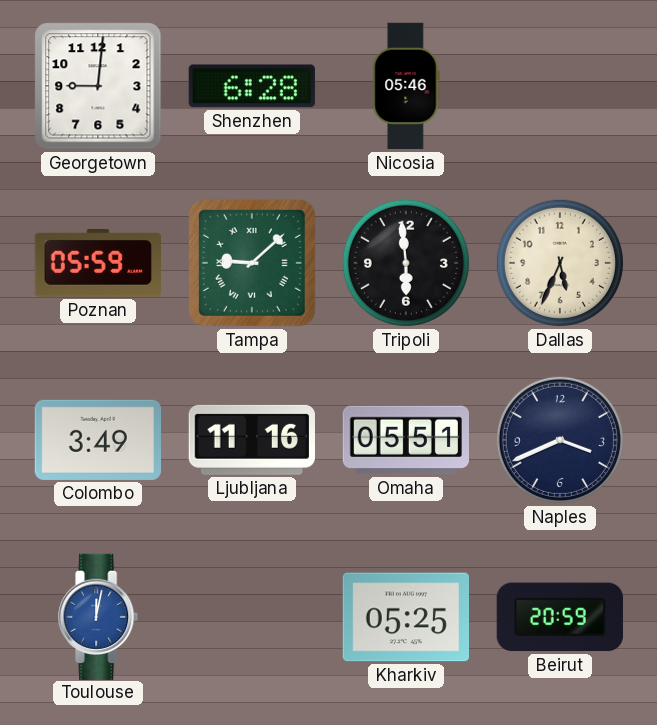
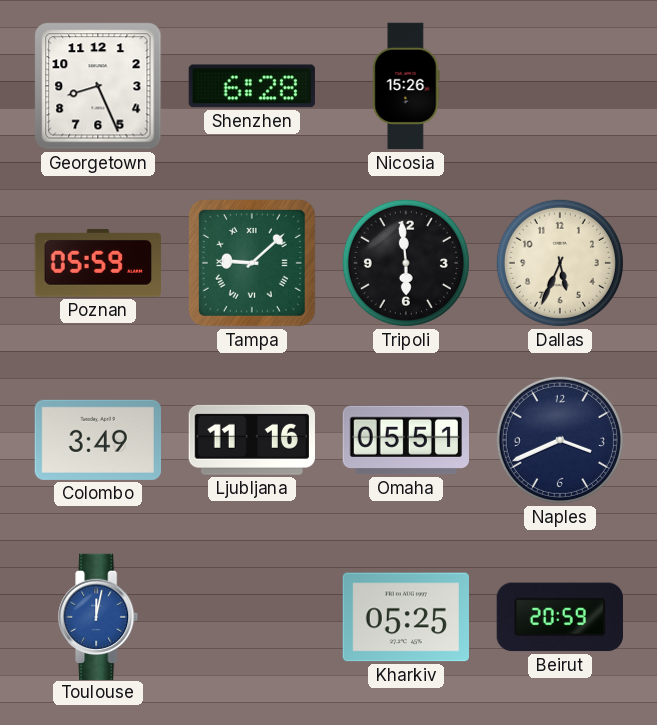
Georgetown: 9:01 -> 8:26
Nicosia: 05:46 -> 15:26
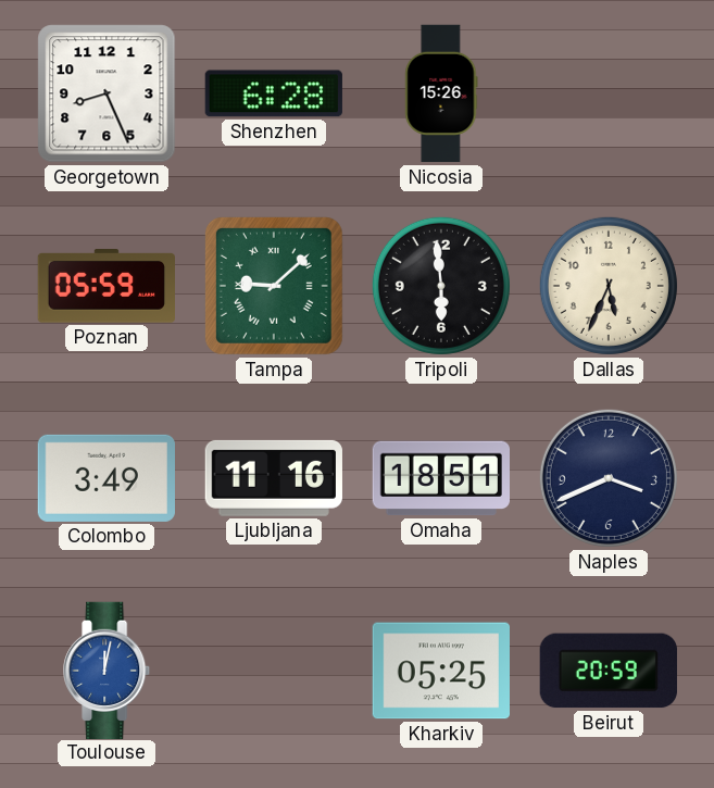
Omaha: 05:51 -> 18:51
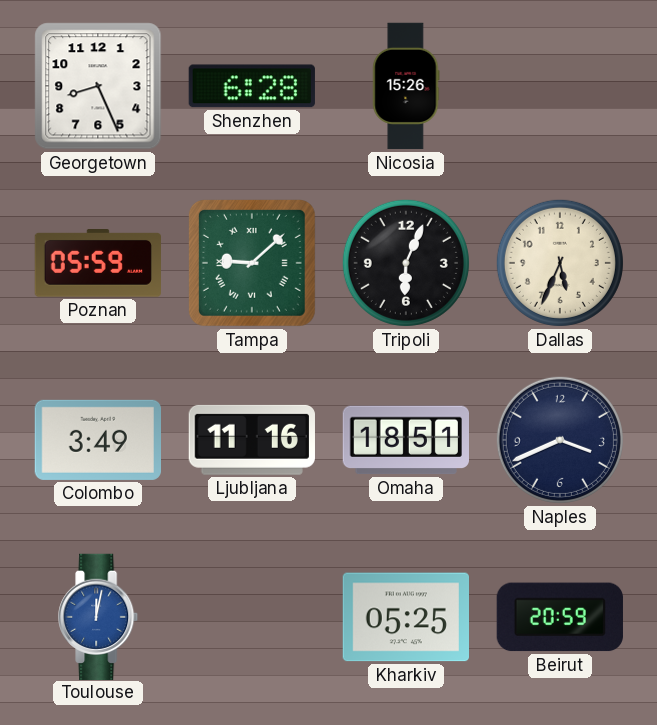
Tripoli: 5:59 -> 6:04
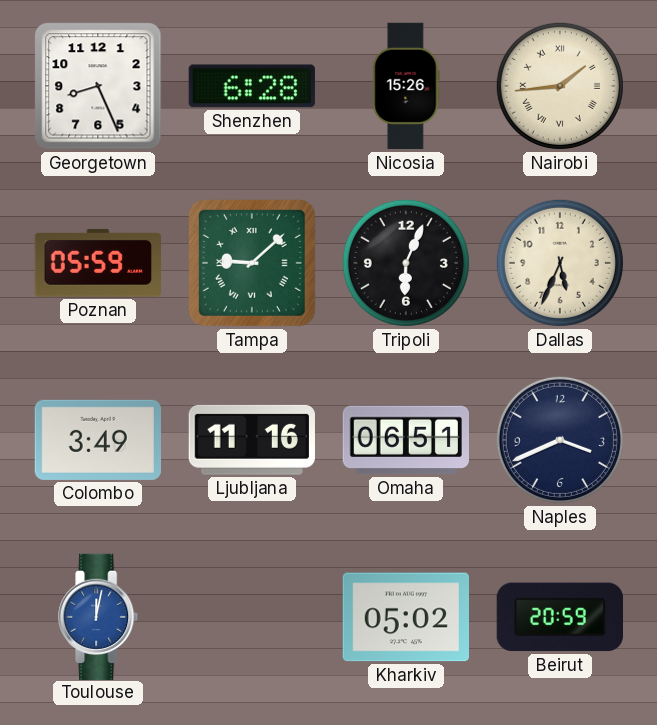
Nairobi: none -> 1:44
Omaha: 18:51 -> 06:51
Kharkiv: 05:25 -> 05:02
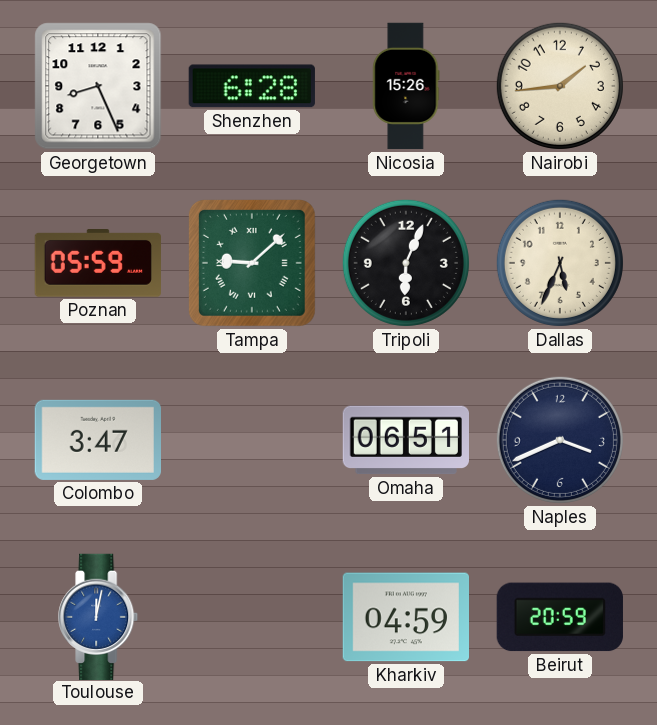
Nairobi numerals: Roman -> Arabic
Colombo: 3:49 -> 3:47
Ljubljana: 11:16 -> none
Kharkiv: 05:02 -> 04:59
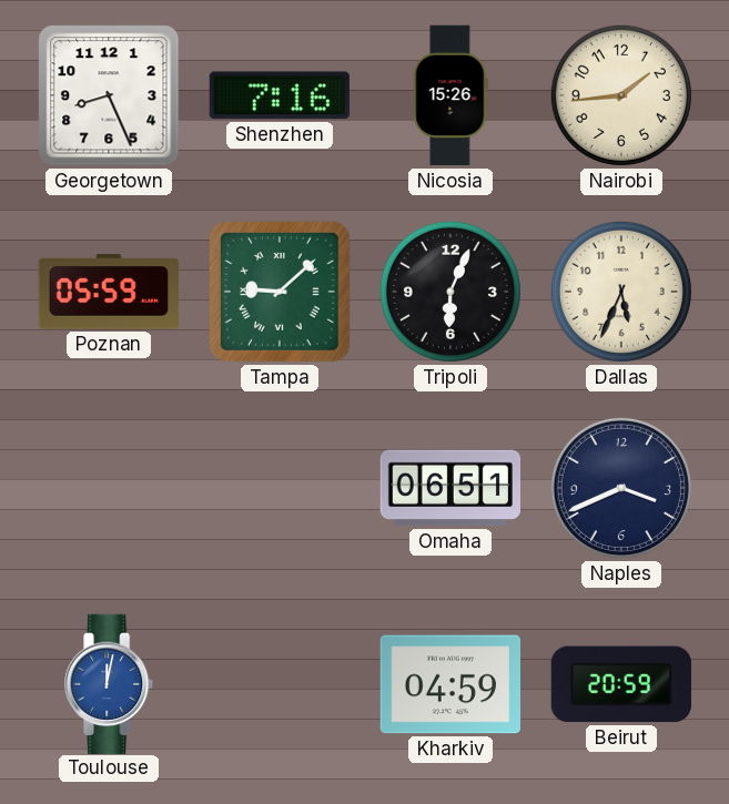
Shenzhen: 6:28 -> 7:16
Colombo: 3:47 -> none
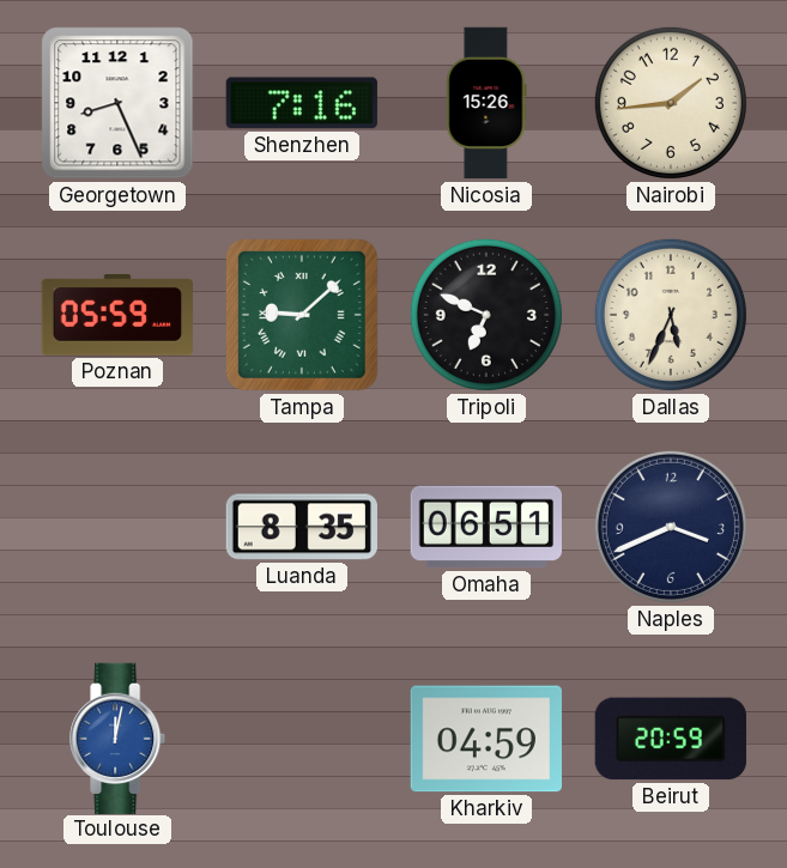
Tripoli: 6:04 -> 6:49
Luanda: none -> 8:35
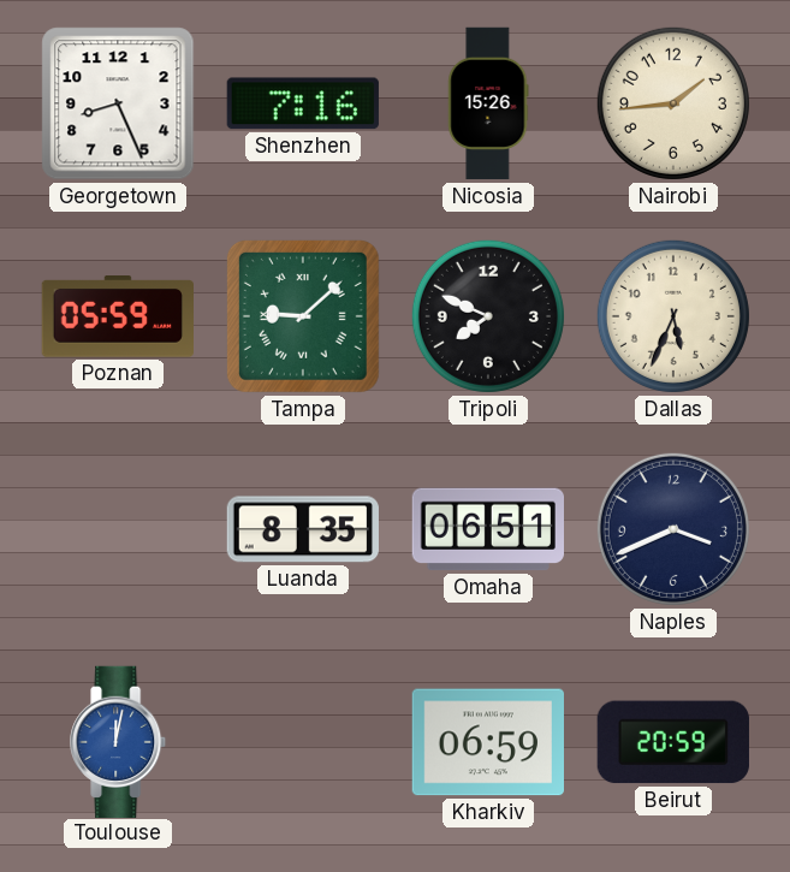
Tripoli: 6:49 -> 7:49
Kharkiv: 04:59 -> 06:59
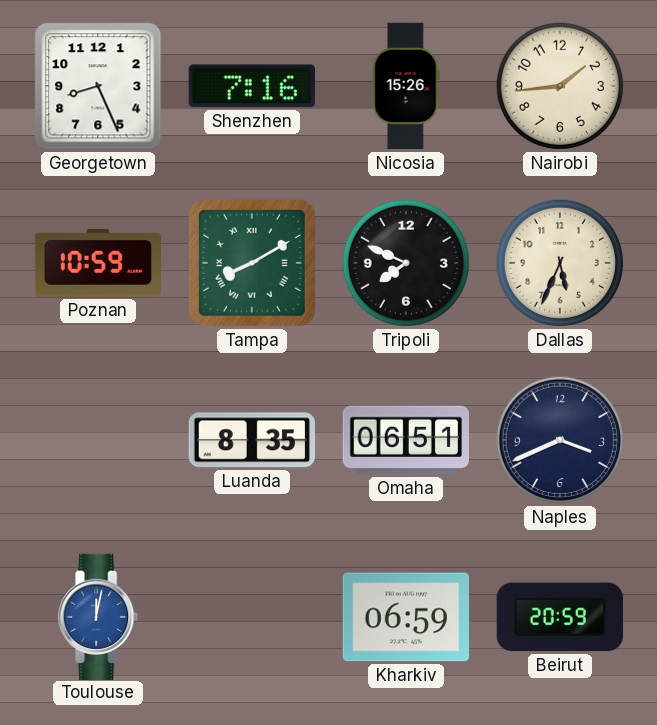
Poznan: 05:59 -> 10:59
Tampa: 9:08 -> 8:10
